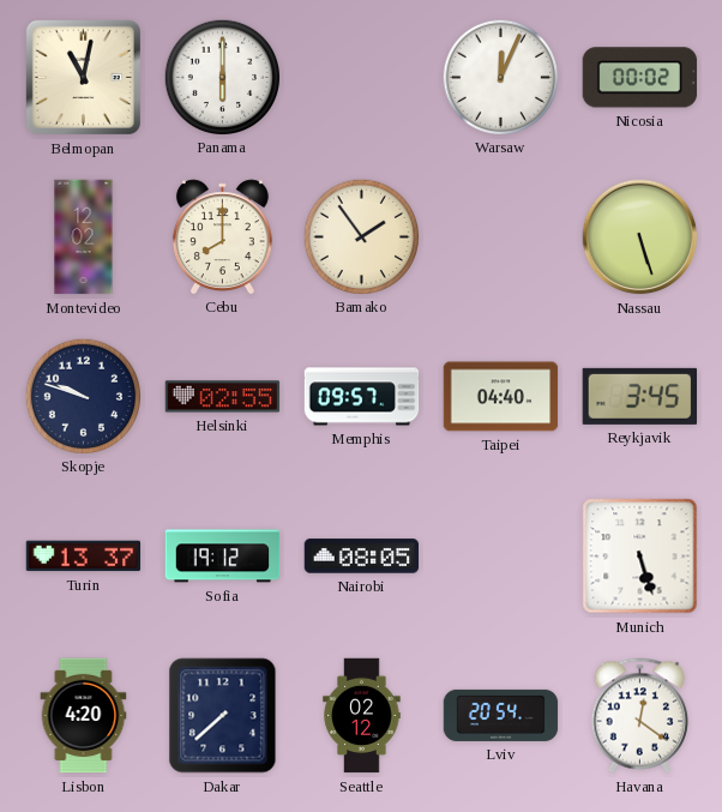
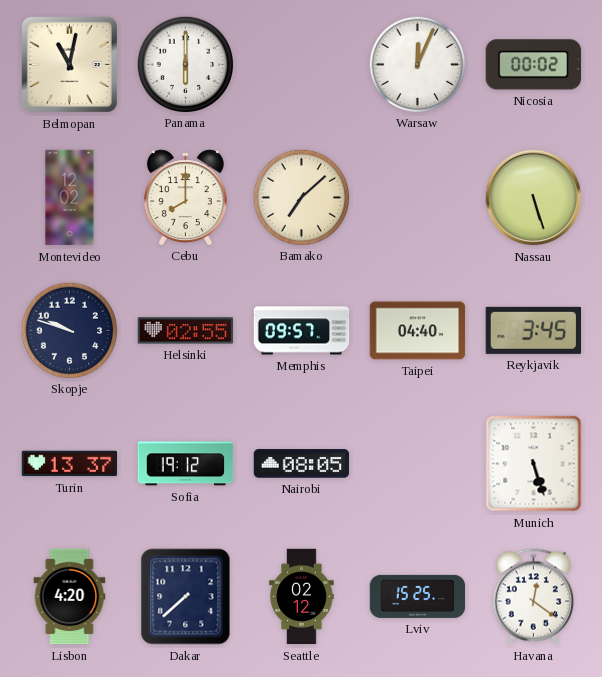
Bamako: 1:54 -> 7:08
Lviv: 20:54 -> 15:25
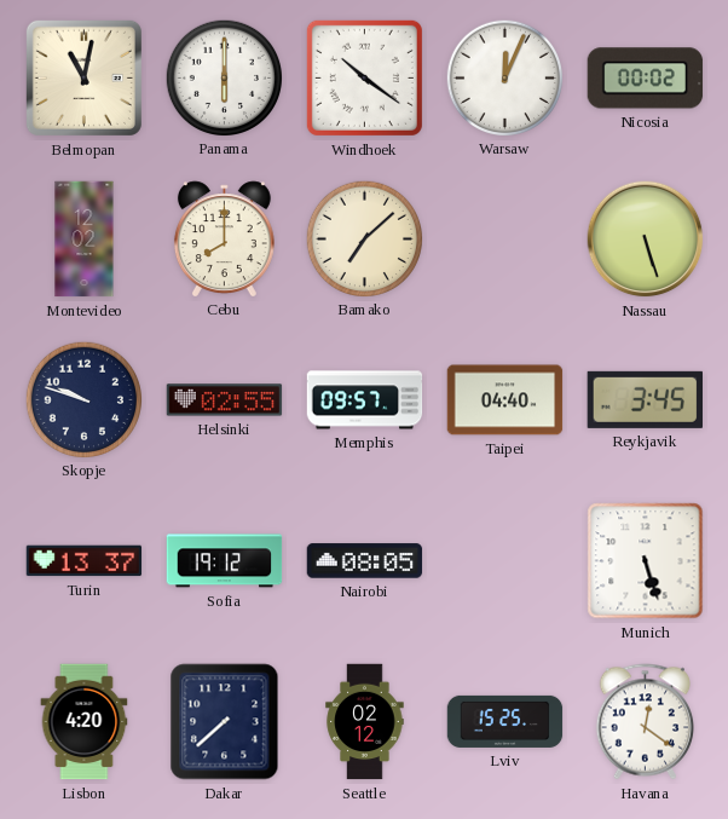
Windhoek: none -> 10:21
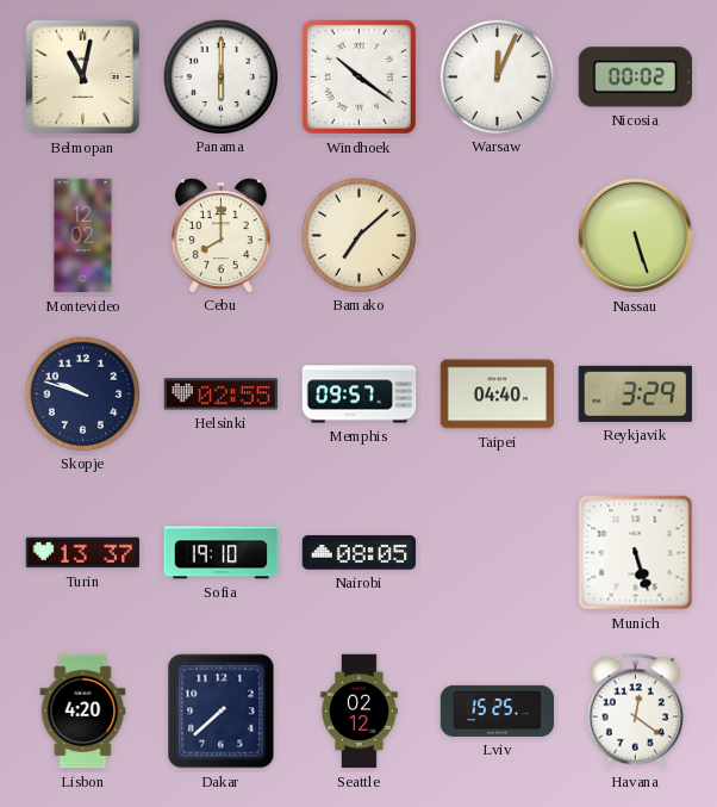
Reykjavik: 3:45 -> 3:29
Sofia: 19:12 -> 19:10
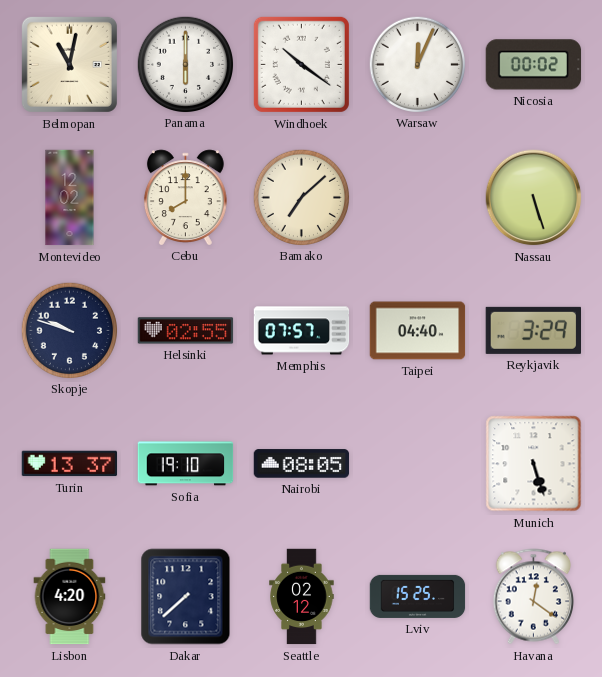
Memphis: 09:57 -> 07:57
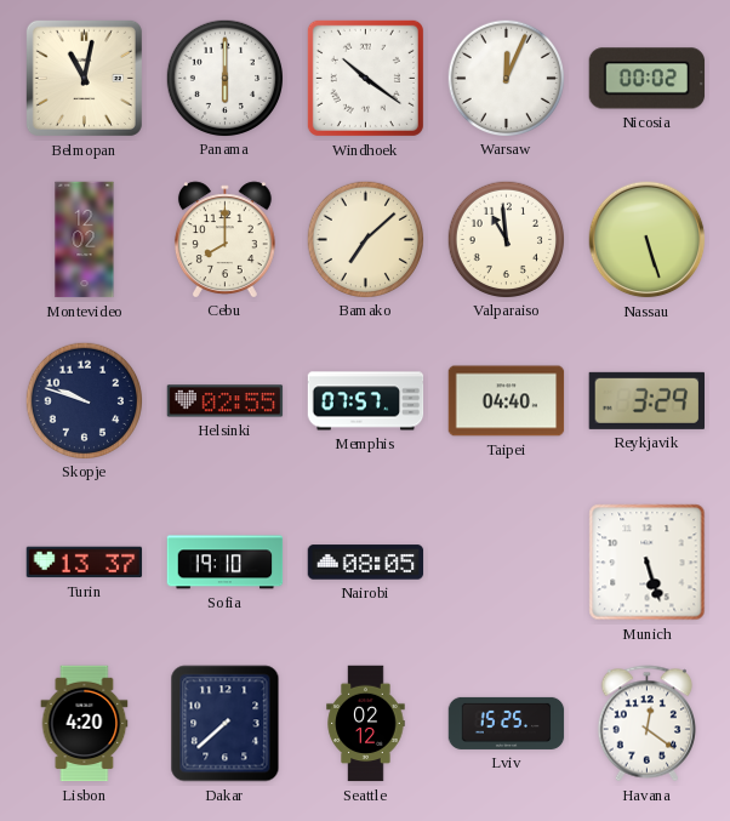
Valparaiso: none -> 10:59
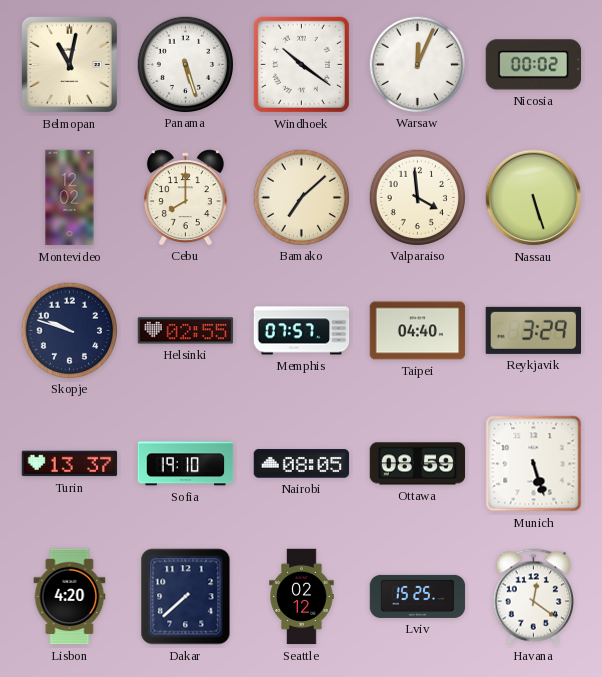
Panama: 6:00 -> 5:27
Valparaiso: 10:59 -> 3:59
Ottawa: none -> 08:59
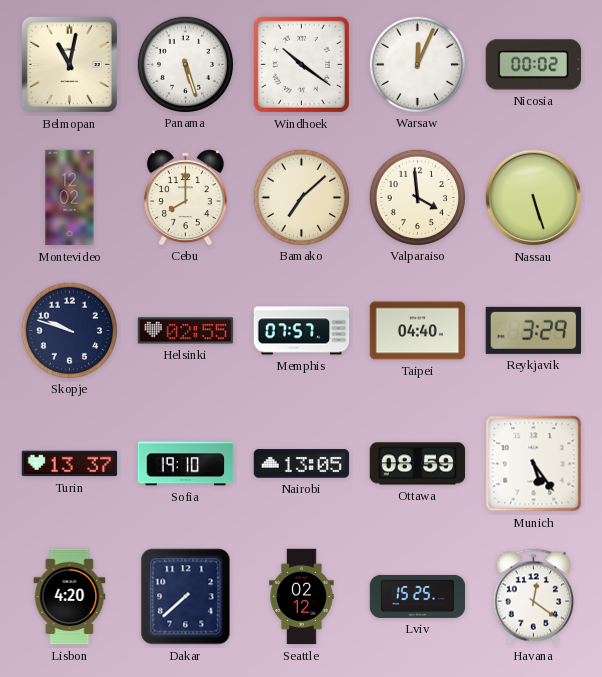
Nairobi: 08:05 -> 13:05
Munich: 5:27 -> 5:24
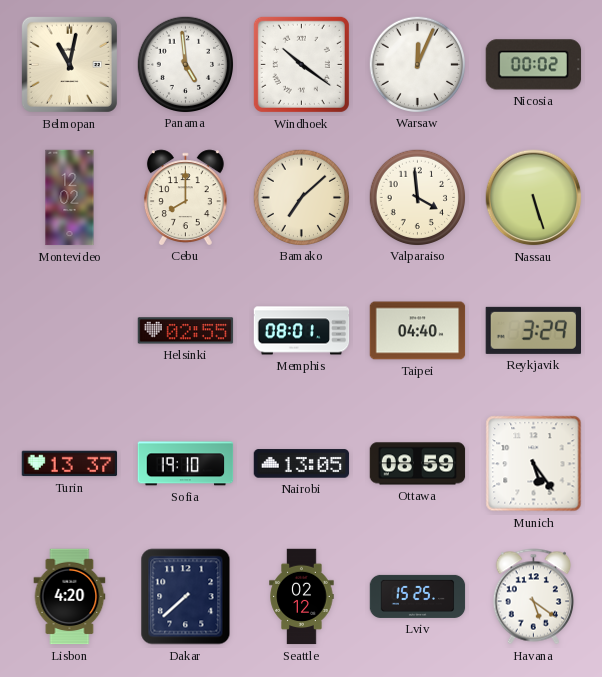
Panama: 5:27 -> 4:59
Skopje: 9:48 -> none
Memphis: 07:57 -> 08:01
Havana: 12:21 -> 5:21
